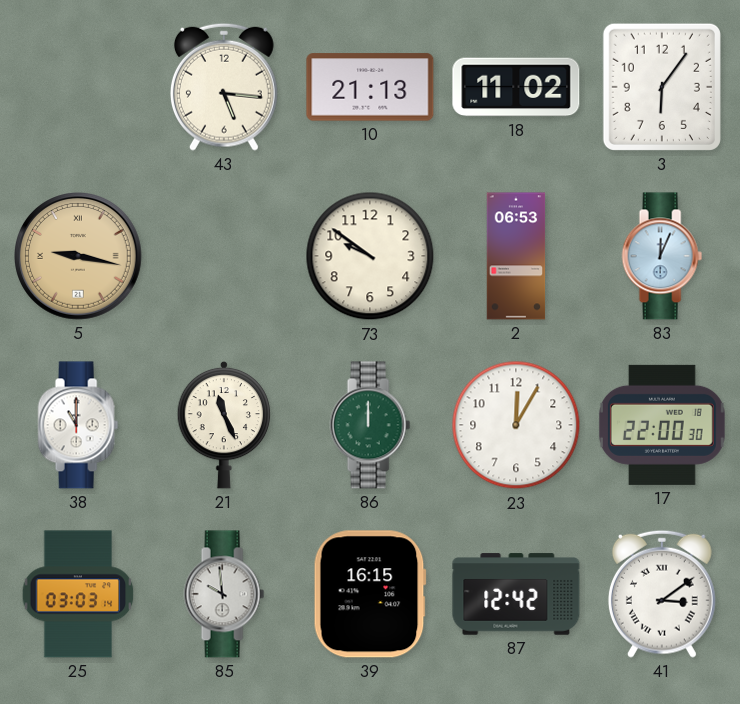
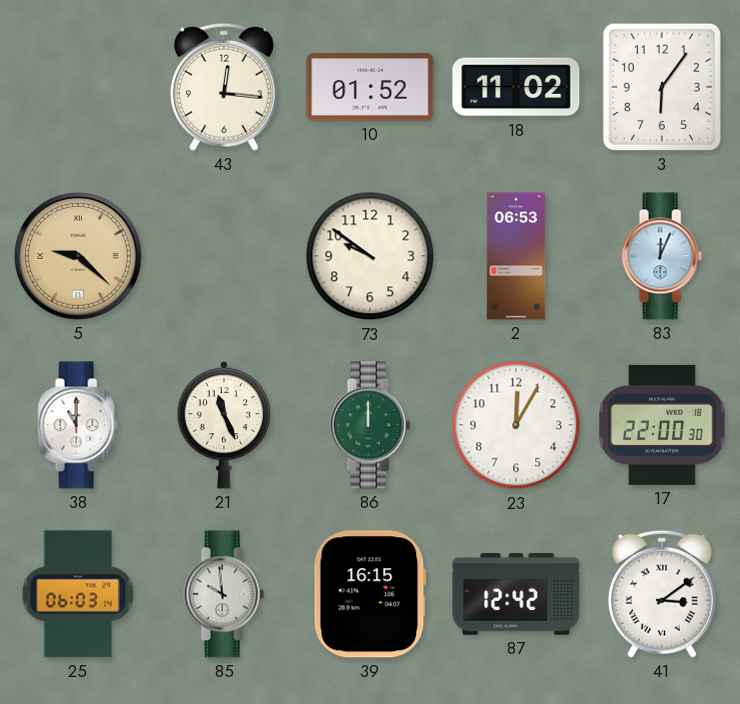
43: 5:16 -> 12:16
10: 21:13 -> 01:52
5: 9:17 -> 9:22
25: 03:03 -> 06:03
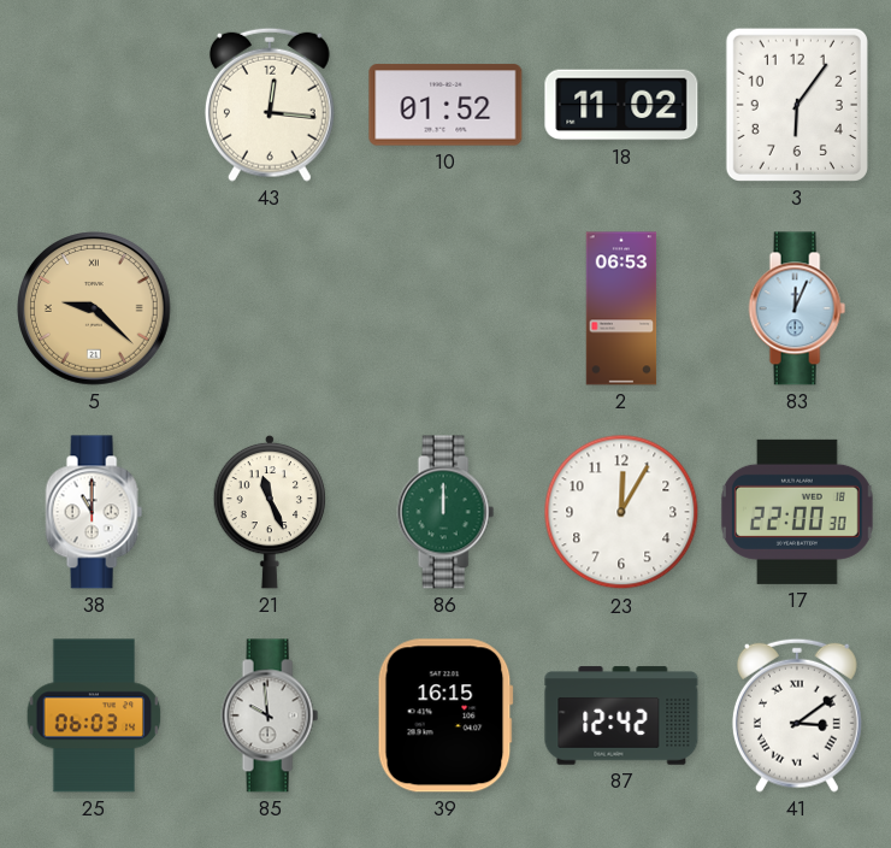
73: 9:51 -> none
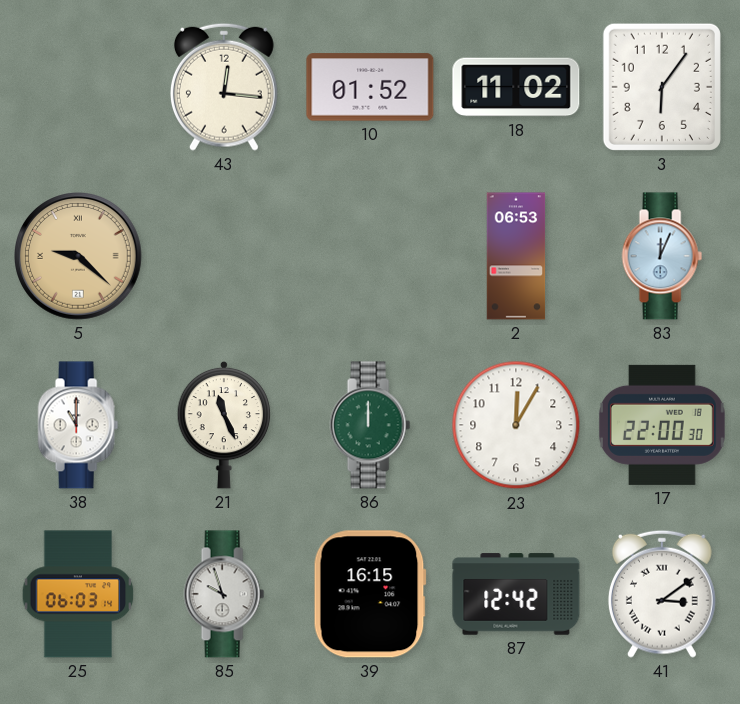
85: 9:59 -> 9:57
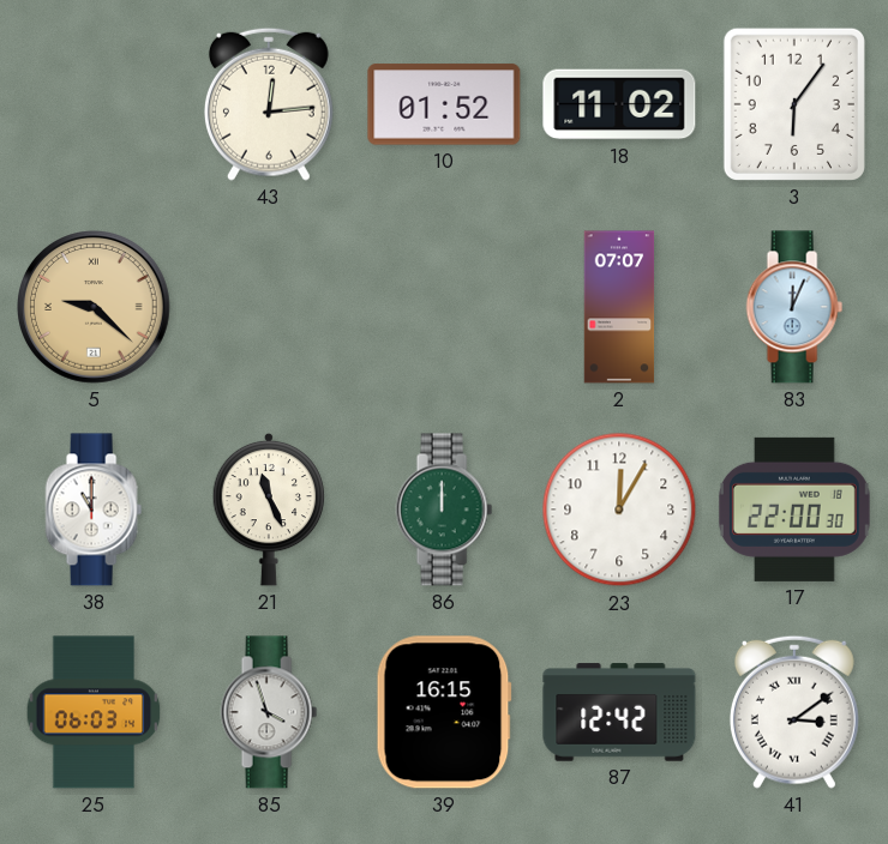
43: 12:16 -> 12:14
2: 06:53 -> 07:07
85: 9:57 -> 3:57
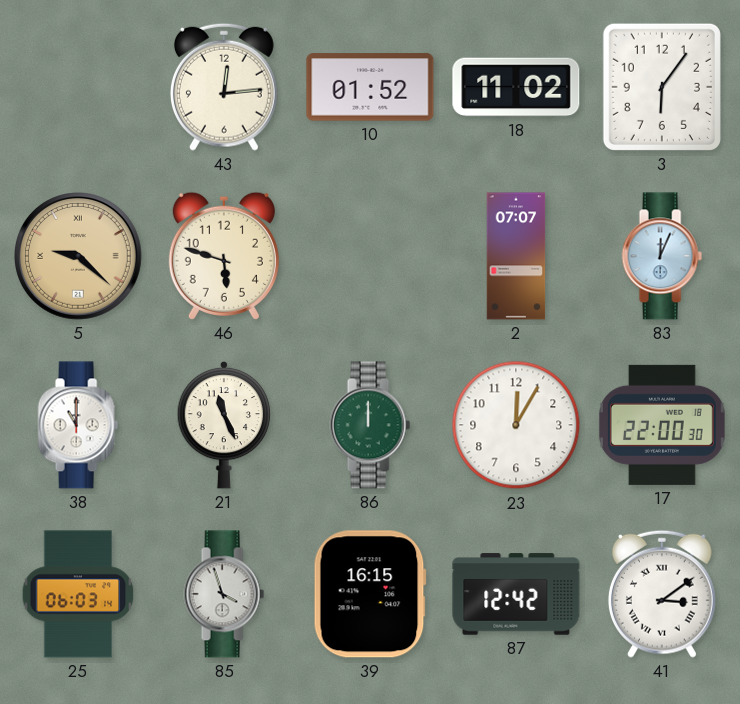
46: none -> 5:48
